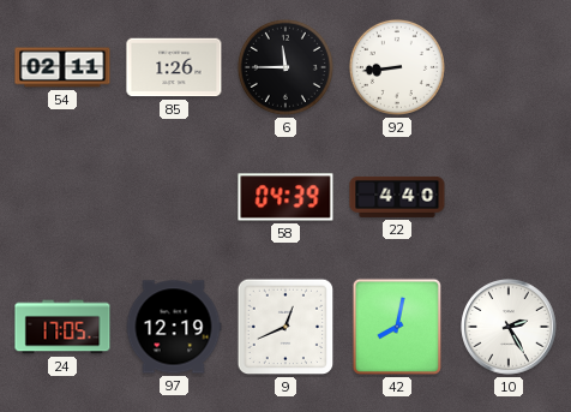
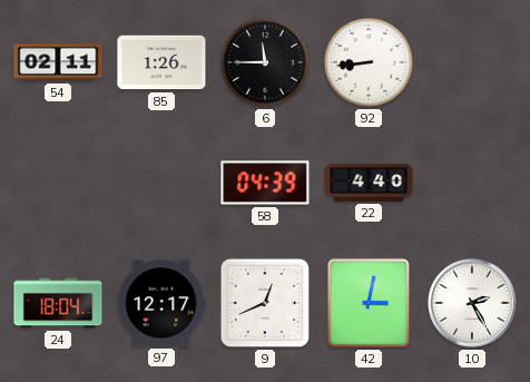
24: 17:05 -> 18:04
97: 12:19 -> 12:17
42: 8:02 -> 3:02
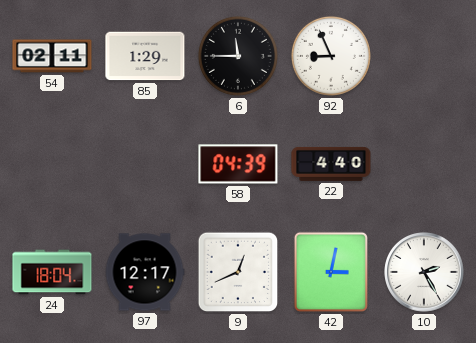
85: 1:26 -> 1:29
92: 8:44 -> 8:56
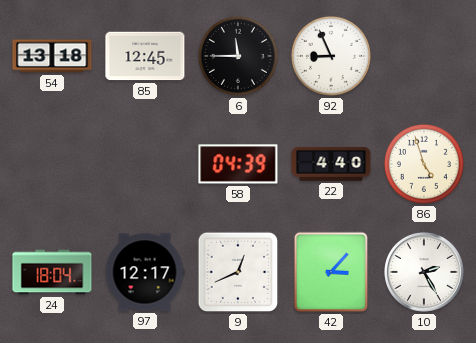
54: 02:11 -> 13:18
85: 1:29 -> 12:45
86: none -> 4:57
42: 3:02 -> 3:07
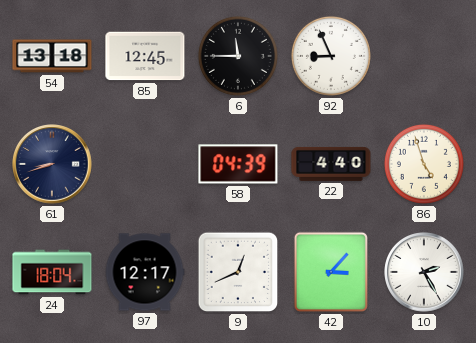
61: none -> 8:42
